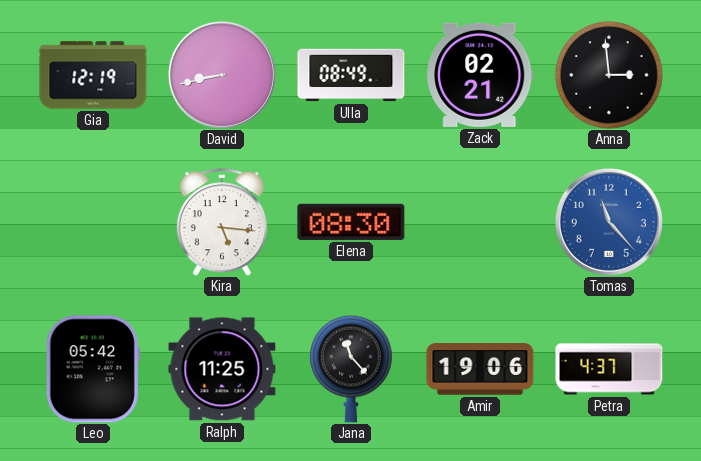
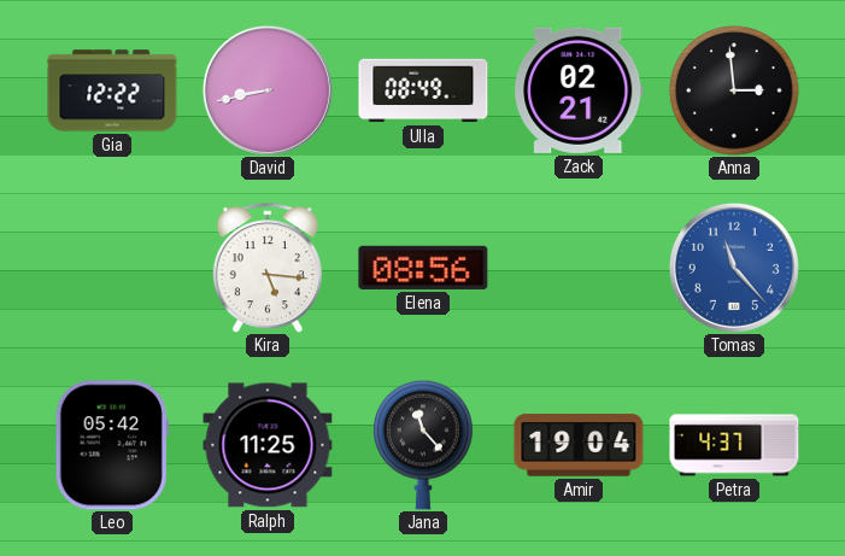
Gia: 12:19 -> 12:22
Elena: 08:30 -> 08:56
Amir: 19:06 -> 19:04
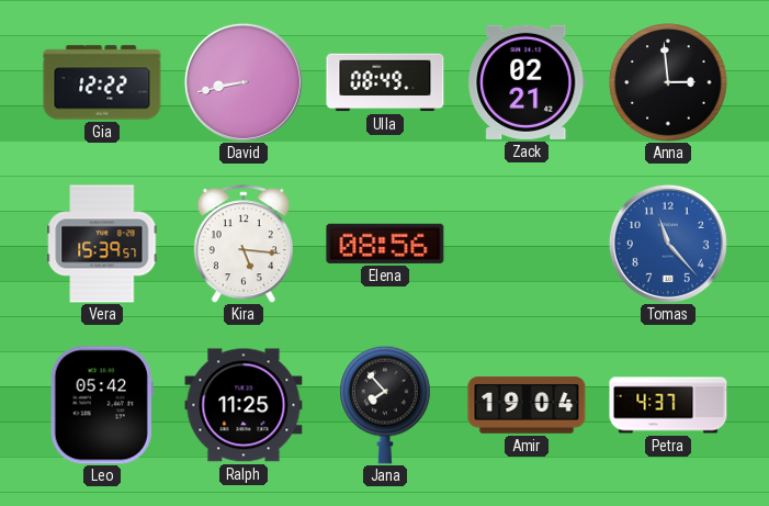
Vera: none -> 15:39
Jana: 11:23 -> 7:53
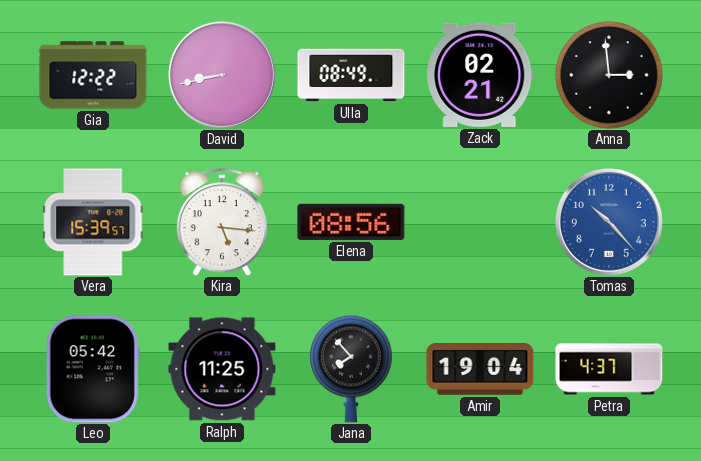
Tomas: 11:23 -> 10:23
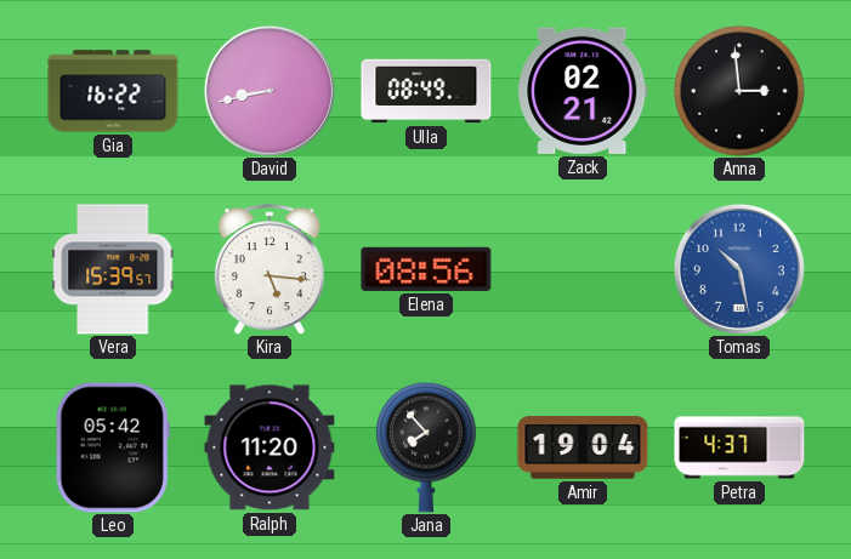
Gia: 12:22 -> 16:22
Tomas: 10:23 -> 10:28
Ralph: 11:25 -> 11:20
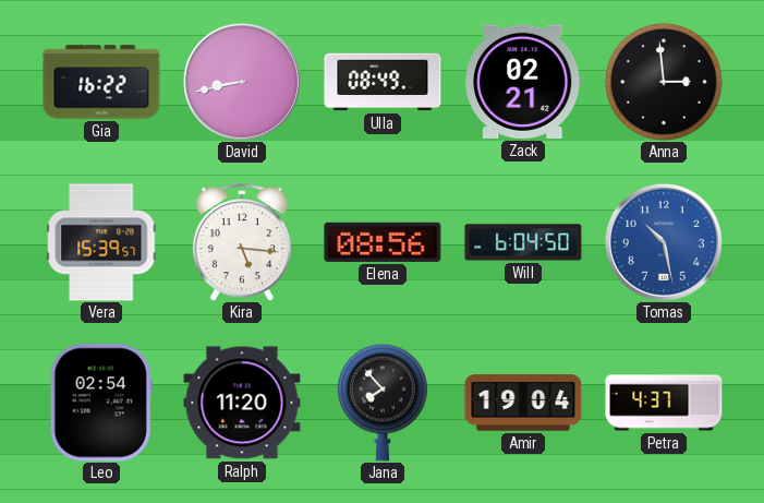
Will: none -> 6:04
Leo: 05:42 -> 02:54
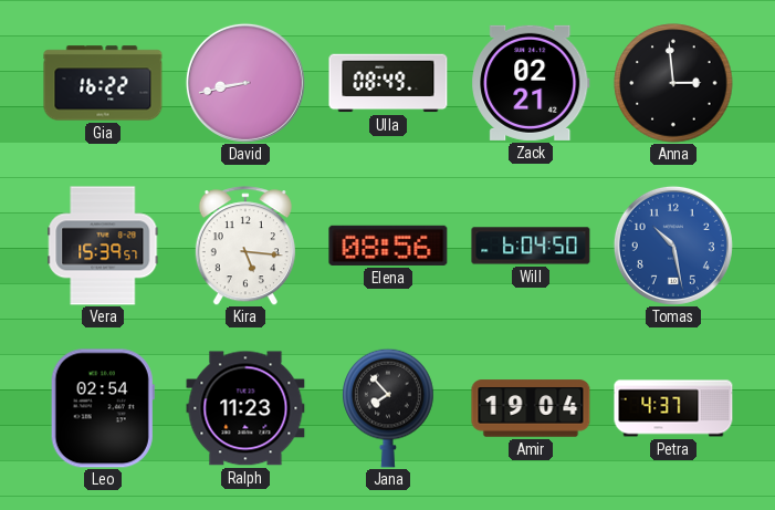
Ralph: 11:20 -> 11:23
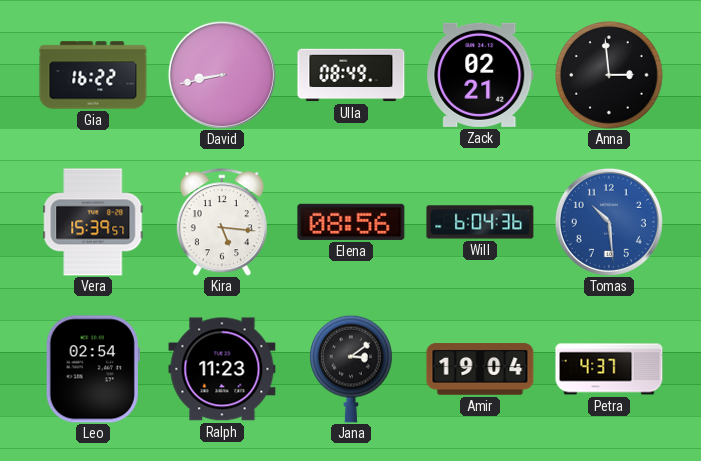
Will: 6:04:50 -> 6:04:36
Tomas: 10:28 -> 10:29
Jana: 7:53 -> 3:09
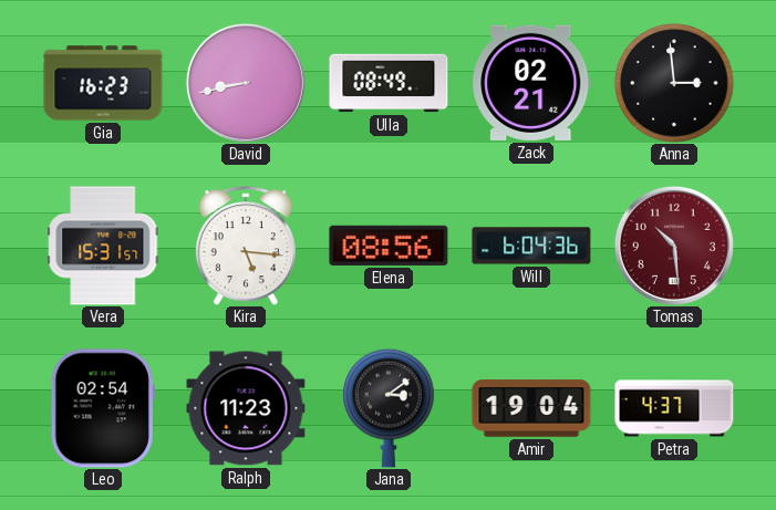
Gia: 16:22 -> 16:23
Vera: 15:39 -> 15:31
Tomas dial: blue -> burgundy
